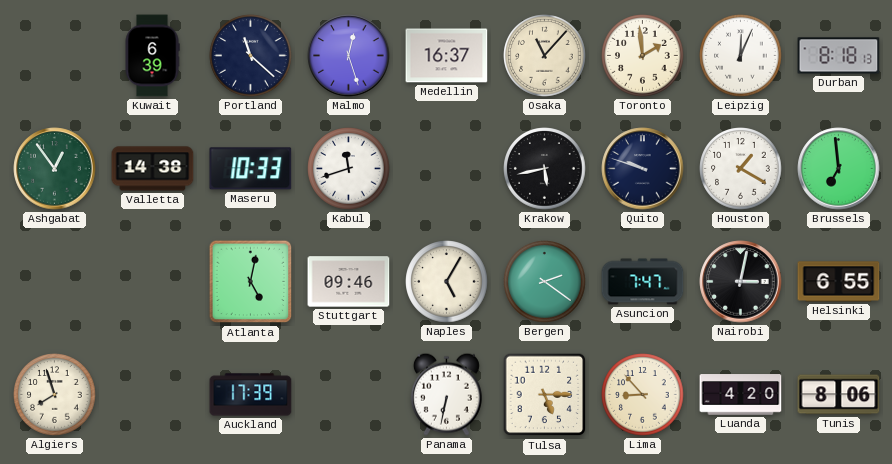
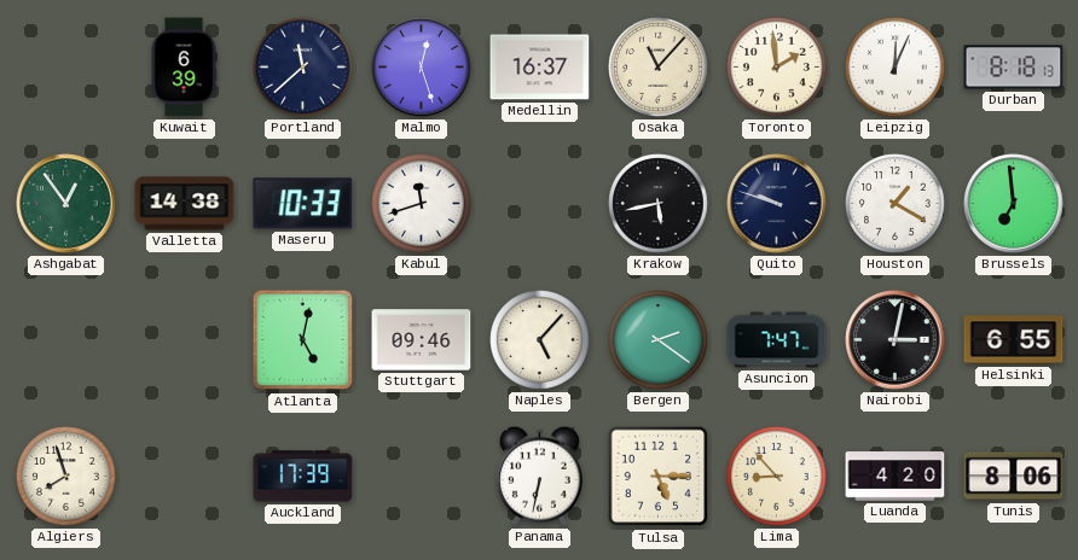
Portland: 11:22 -> 11:38
Naples: 5:05 -> 5:07
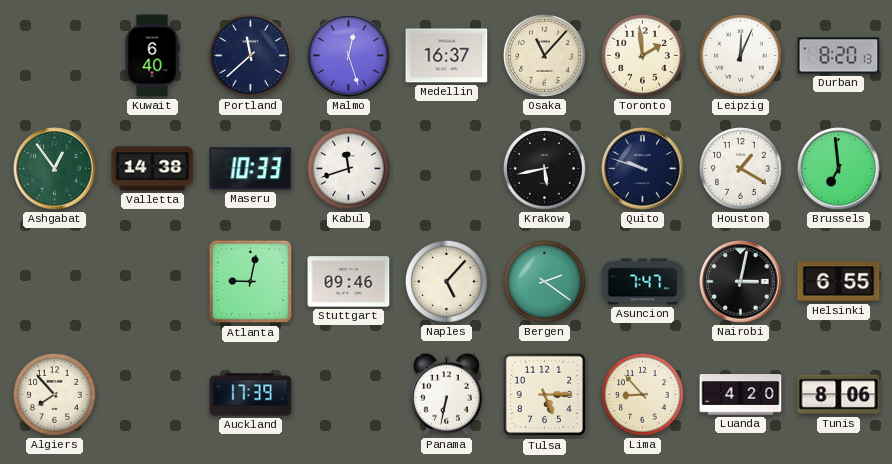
Kuwait: 6:39 -> 6:40
Durban: 8:18 -> 8:20
Atlanta: 5:02 -> 9:02
Algiers: 7:57 -> 7:53
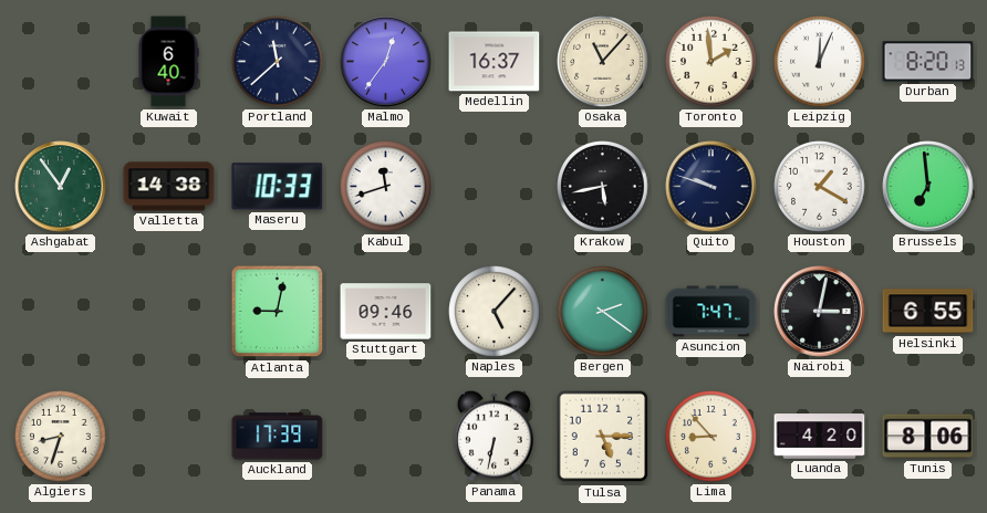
Malmo: 12:27 -> 12:36
Algiers: 7:53 -> 8:33
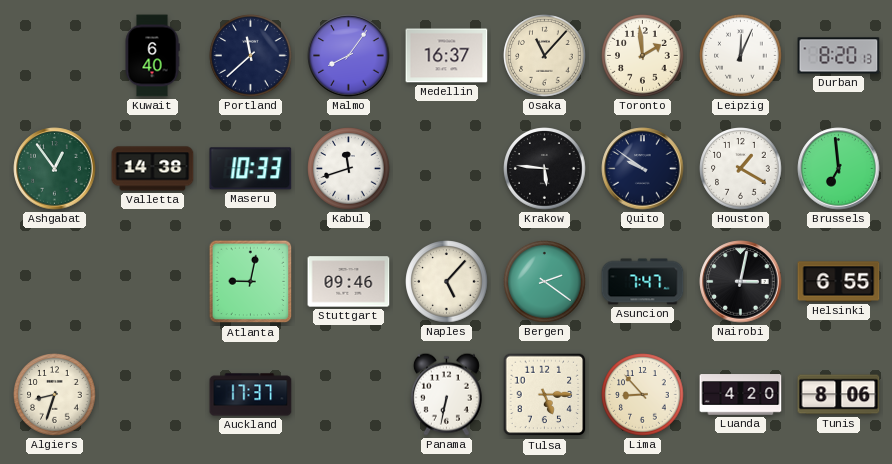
Malmo: 12:36 -> 8:06
Krakow: 5:43 -> 5:46
Quito: 9:48 -> 9:51
Auckland: 17:39 -> 17:37
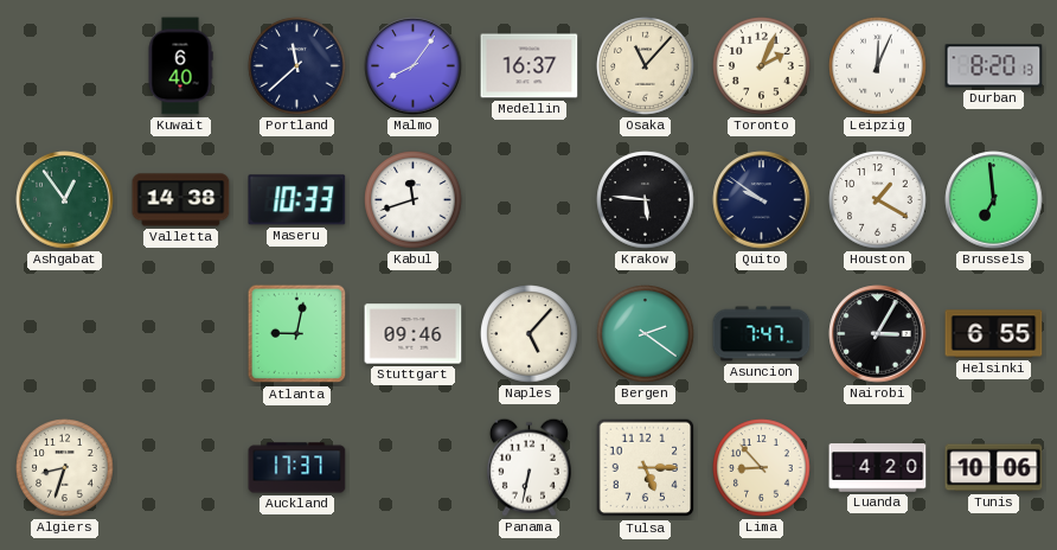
Toronto: 1:59 -> 2:04
Nairobi: 3:02 -> 3:05
Tunis: 8:06 -> 10:06
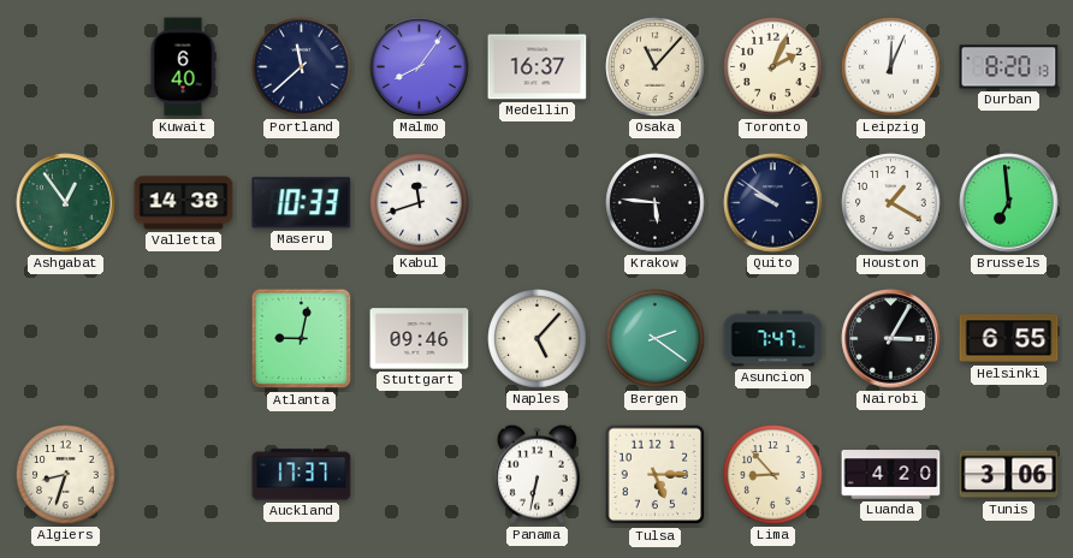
Tunis: 10:06 -> 3:06
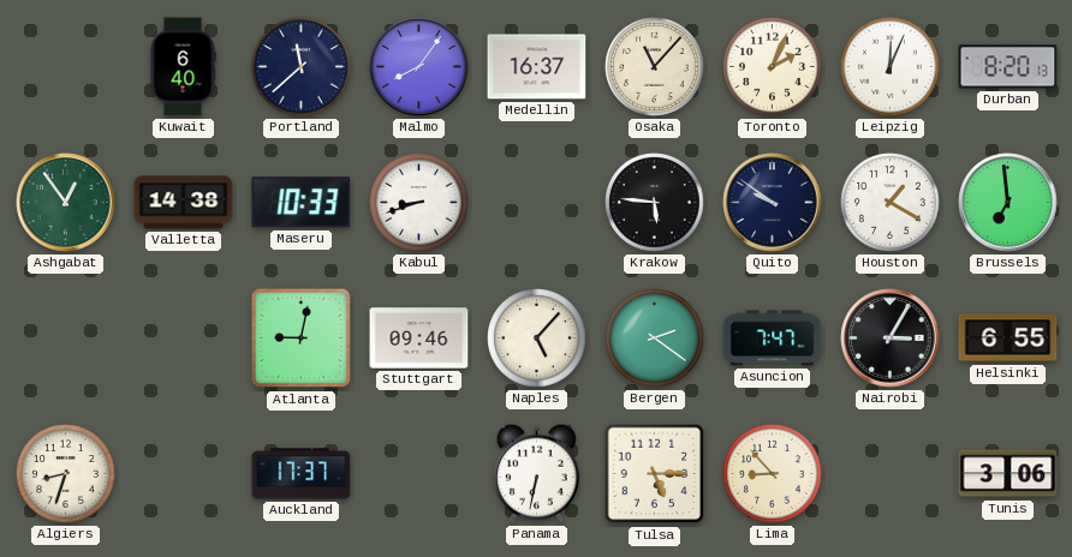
Kabul: 11:42 -> 8:42
Luanda: 4:20 -> none
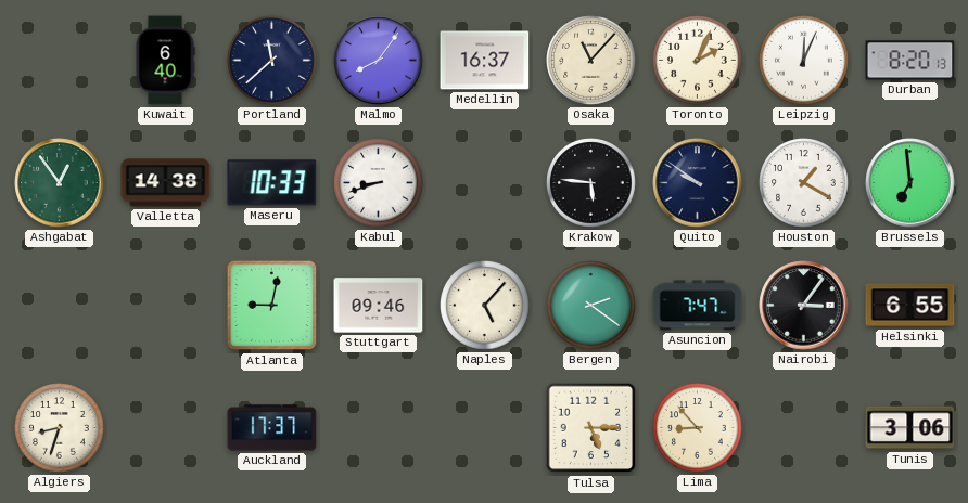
Nairobi: 3:05 -> 3:06
Panama: 6:32 -> none
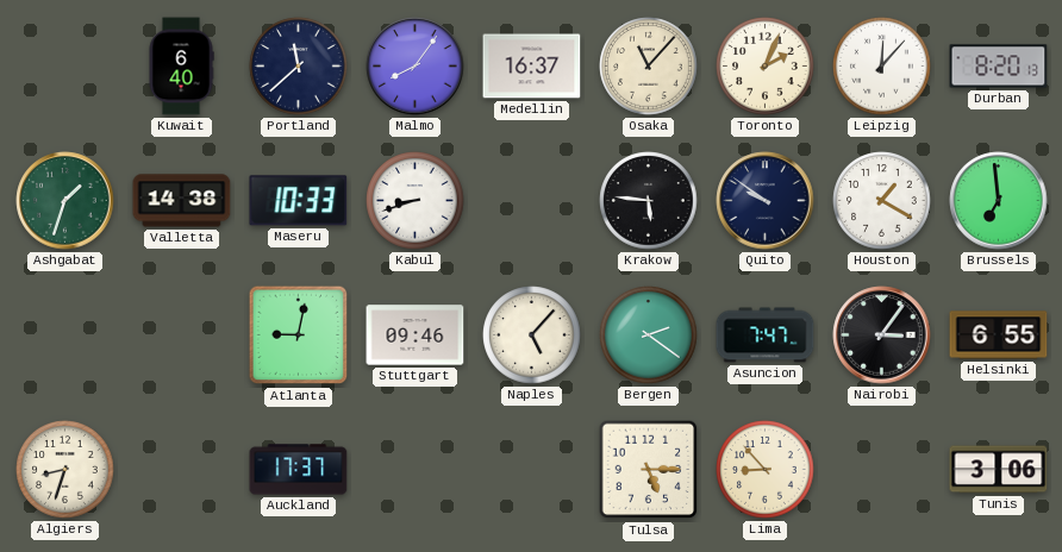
Leipzig: 12:04 -> 12:07
Ashgabat: 12:54 -> 1:33
